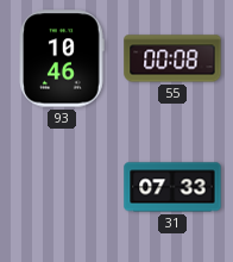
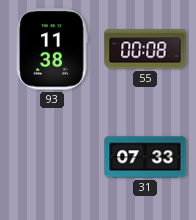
93: 10:46 -> 11:38
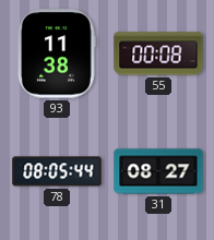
78: none -> 08:05
31: 07:33 -> 08:27
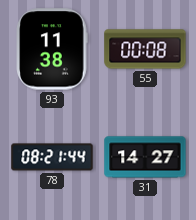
78: 08:05 -> 08:21
31: 08:27 -> 14:27
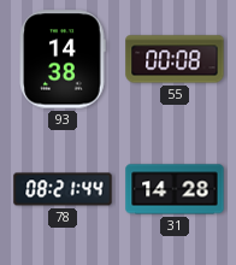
93: 11:38 -> 14:38
31: 14:27 -> 14:28
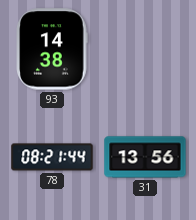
55: 00:08 -> none
31: 14:28 -> 13:56
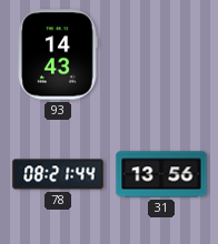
93: 14:38 -> 14:43
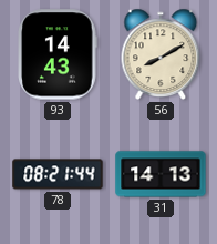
56: none -> 8:10
31: 13:56 -> 14:13
